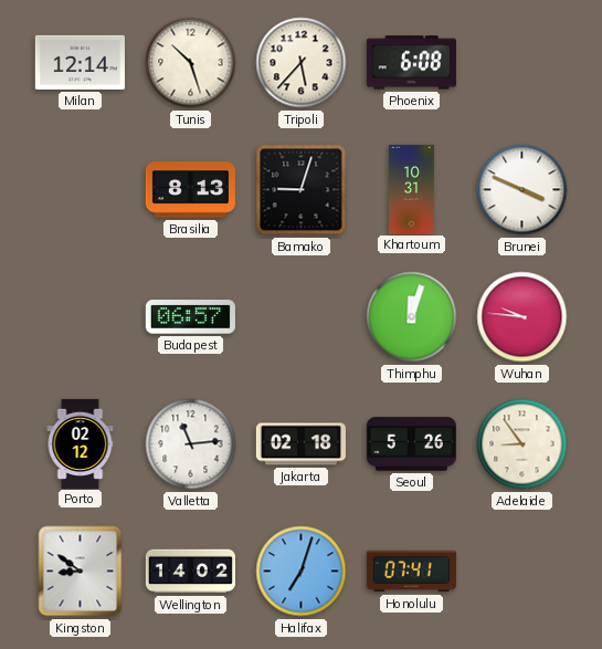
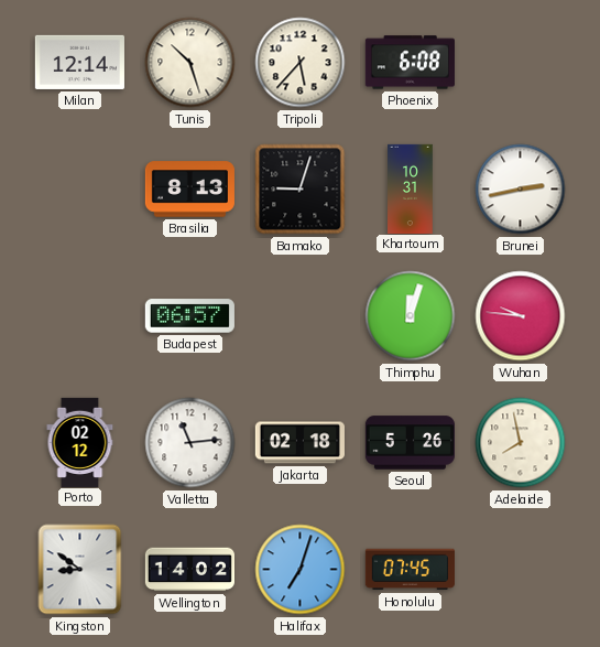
Brunei: 3:49 -> 2:43
Adelaide: 8:54 -> 7:58
Honolulu: 07:41 -> 07:45
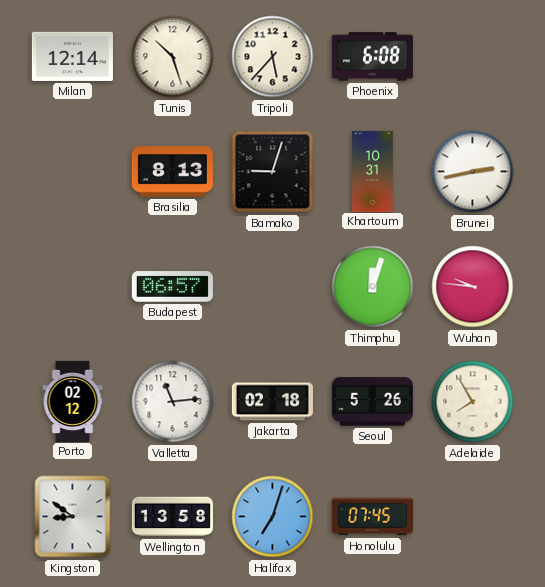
Adelaide: 7:58 -> 7:55
Wellington: 14:02 -> 13:58
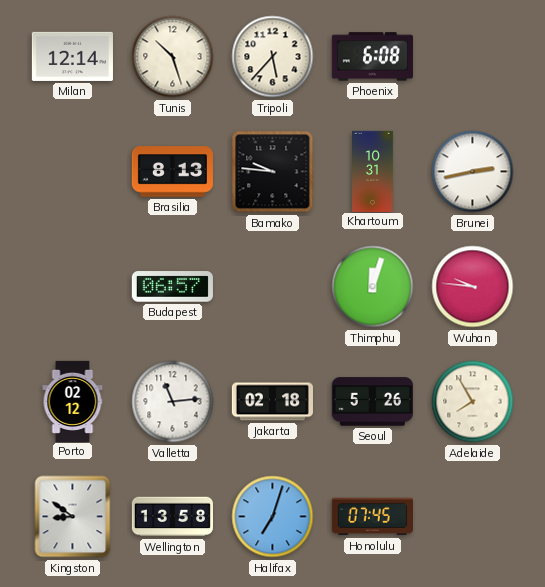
Bamako: 9:03 -> 9:46
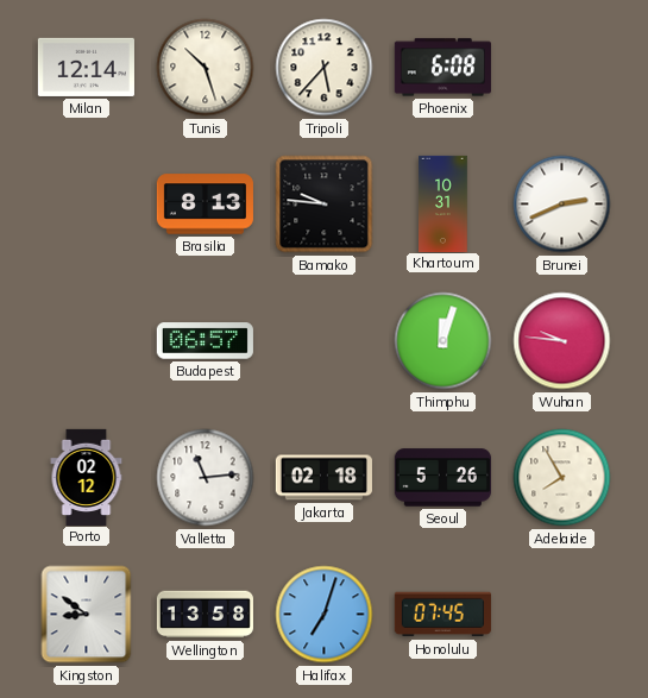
Brunei: 2:43 -> 2:41
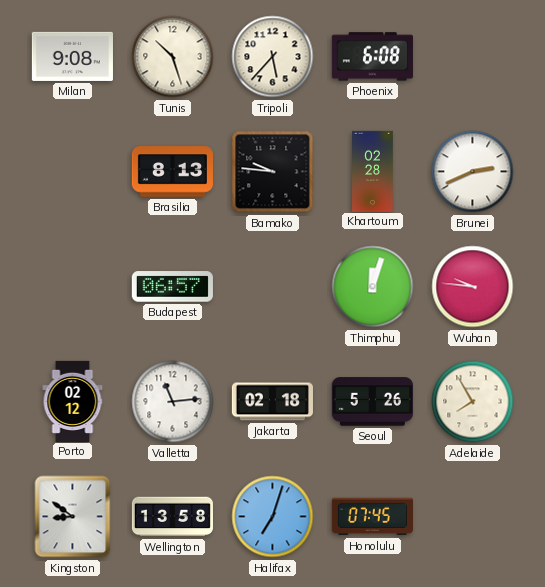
Milan: 12:14 -> 9:08
Khartoum: 10:31 -> 02:28
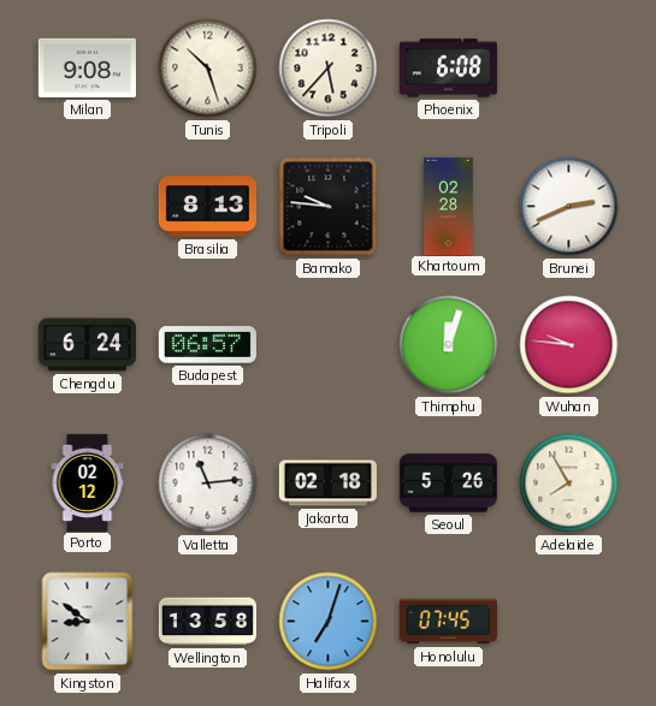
Chengdu: none -> 6:24
